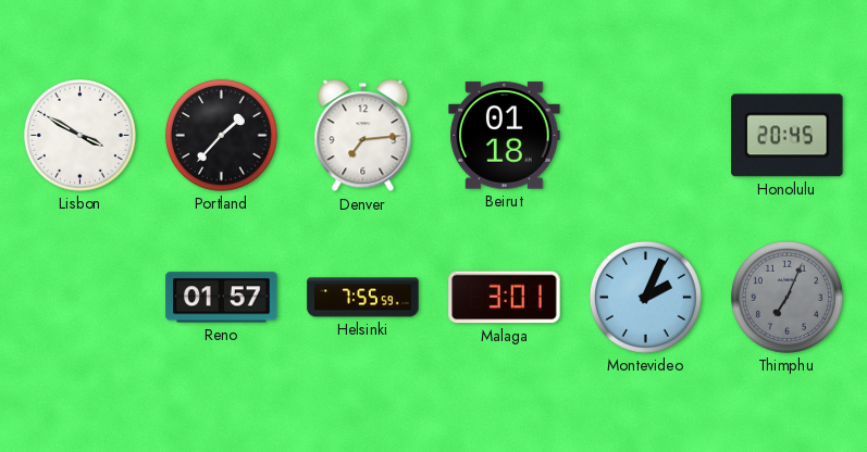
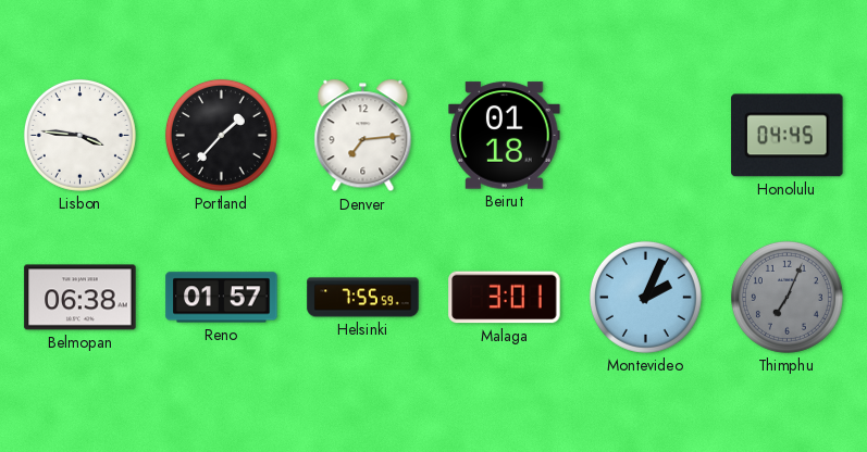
Lisbon: 3:50 -> 3:46
Honolulu: 20:45 -> 04:45
Belmopan: none -> 06:38
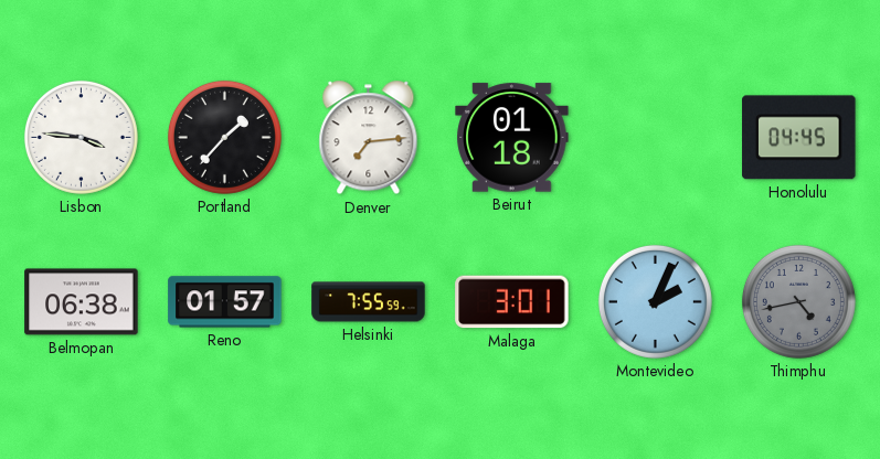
Thimphu: 7:04 -> 4:43
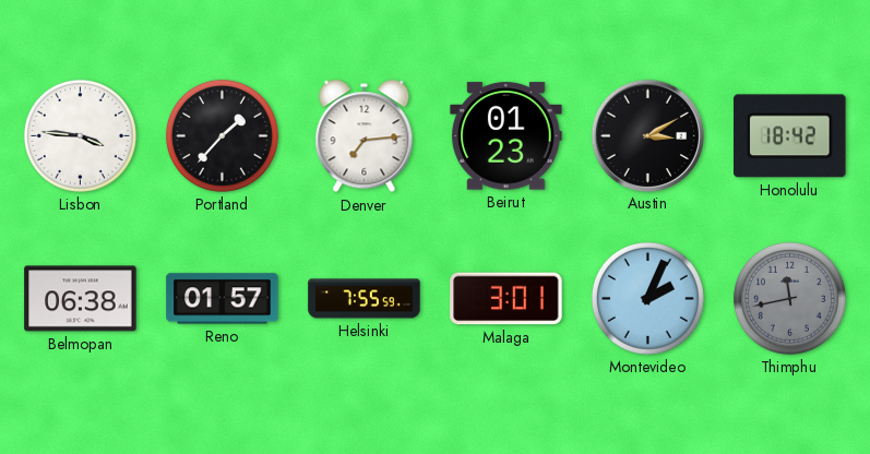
Beirut: 01:18 -> 01:23
Austin: none -> 3:10
Honolulu: 04:45 -> 18:42
Thimphu: 4:43 -> 11:43
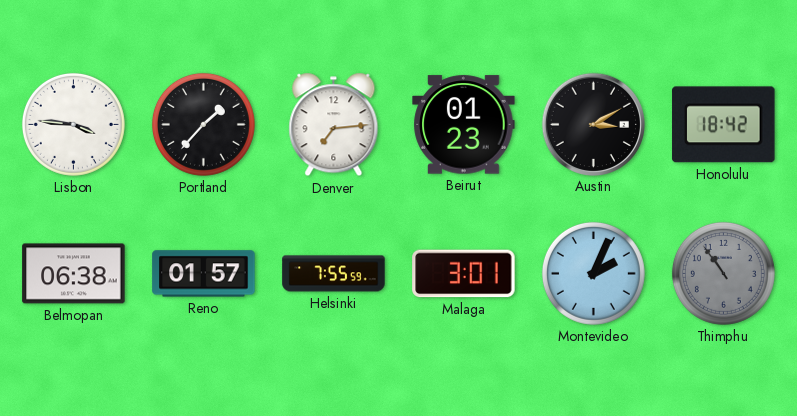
Thimphu: 11:43 -> 10:54
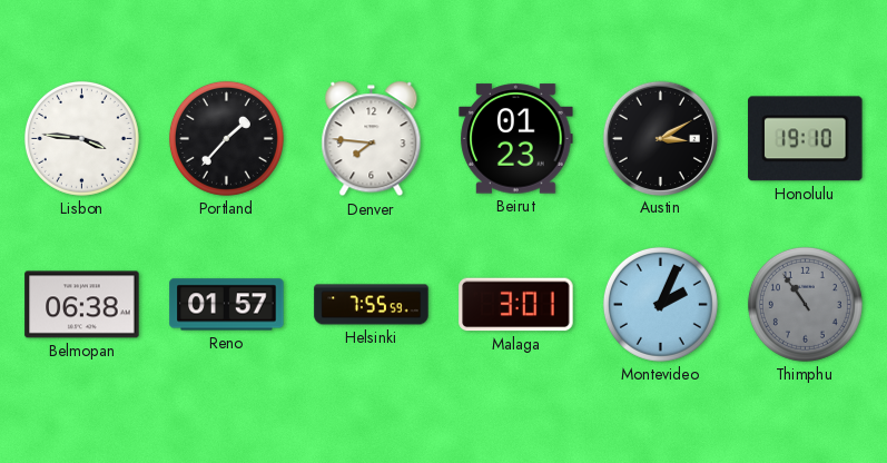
Denver: 7:14 -> 7:46
Honolulu: 18:42 -> 19:10
